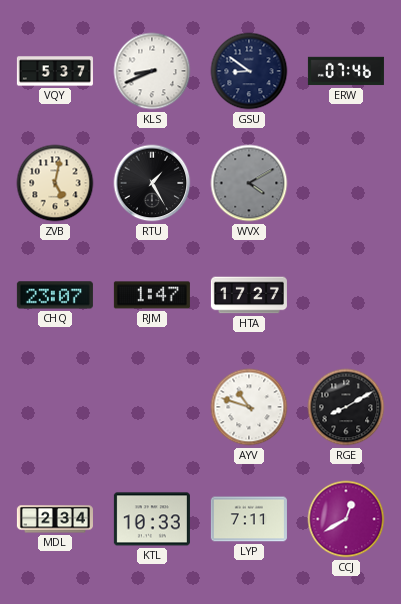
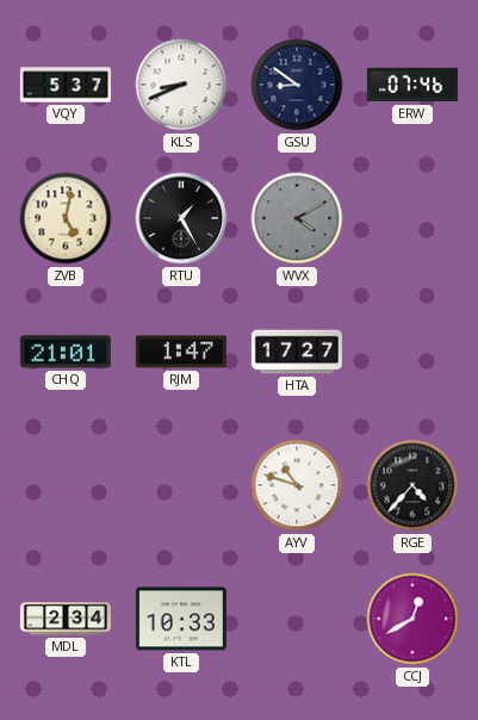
CHQ: 23:07 -> 21:01
RGE: 8:10 -> 4:37
LYP: 7:11 -> none
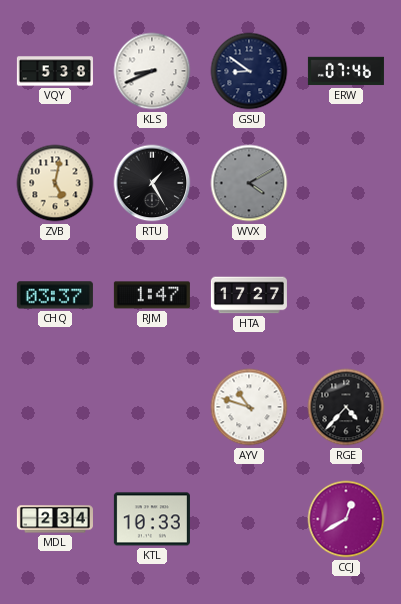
VQY: 5:37 -> 5:38
CHQ: 21:01 -> 03:37
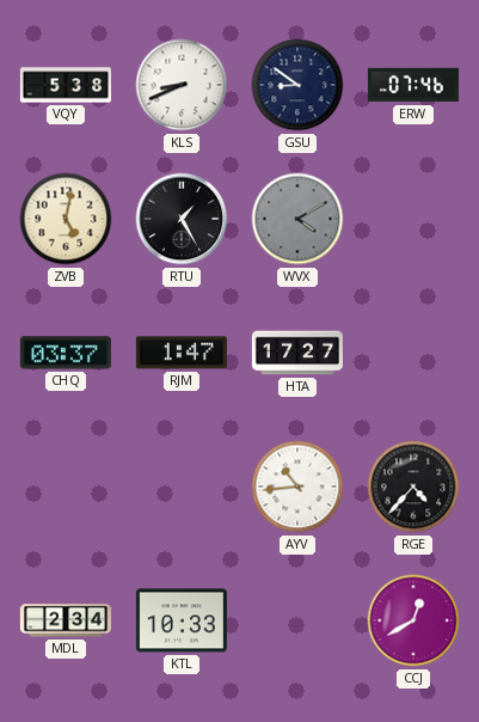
AYV: 10:48 -> 10:44
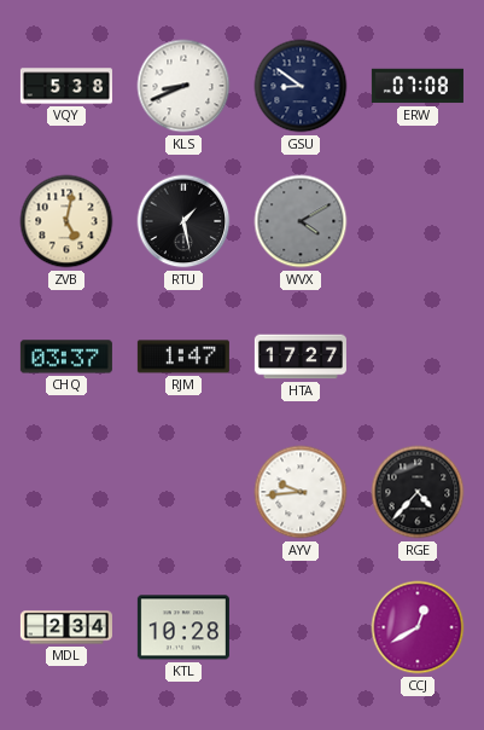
ERW: 07:46 -> 07:08
RTU: 1:25 -> 1:28
AYV: 10:44 -> 9:44
KTL: 10:33 -> 10:28
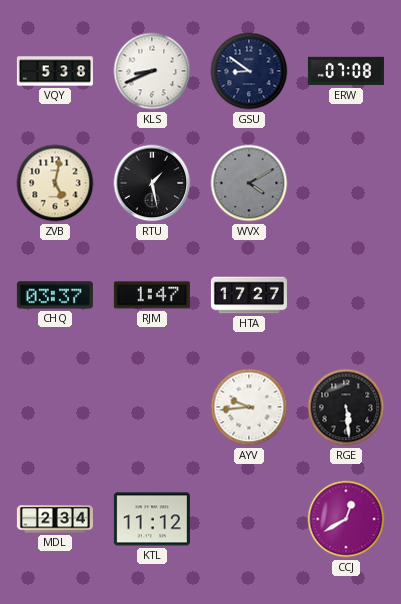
RGE: 4:37 -> 5:29
KTL: 10:28 -> 11:12
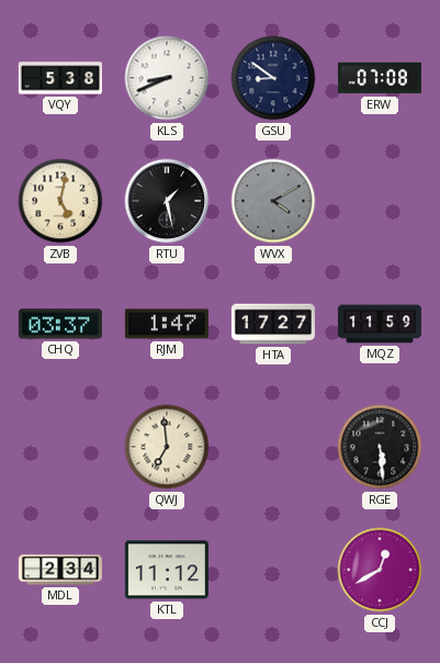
MQZ: none -> 11:59
QWJ: none -> 6:59
AYV: 9:44 -> none
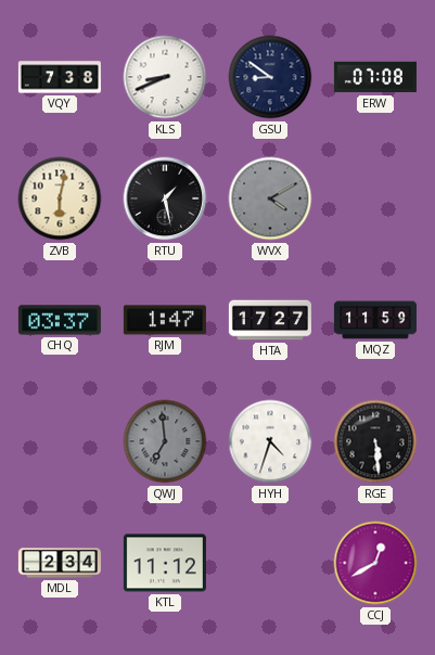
VQY: 5:38 -> 7:38
ZVB: 5:02 -> 6:02
QWJ dial: cream -> grey
HYH: none -> 4:33
